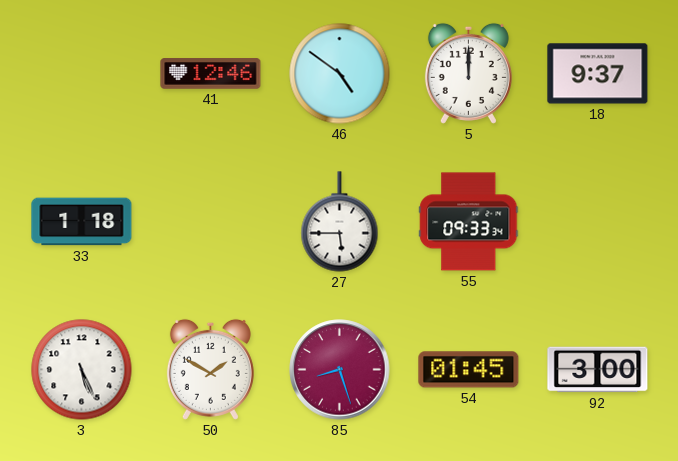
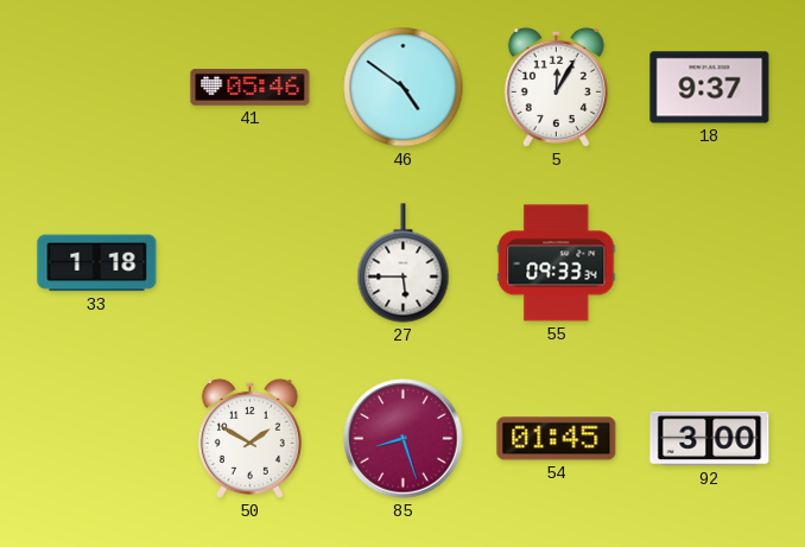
41: 12:46 -> 05:46
5: 12:00 -> 12:05
3: 5:26 -> none
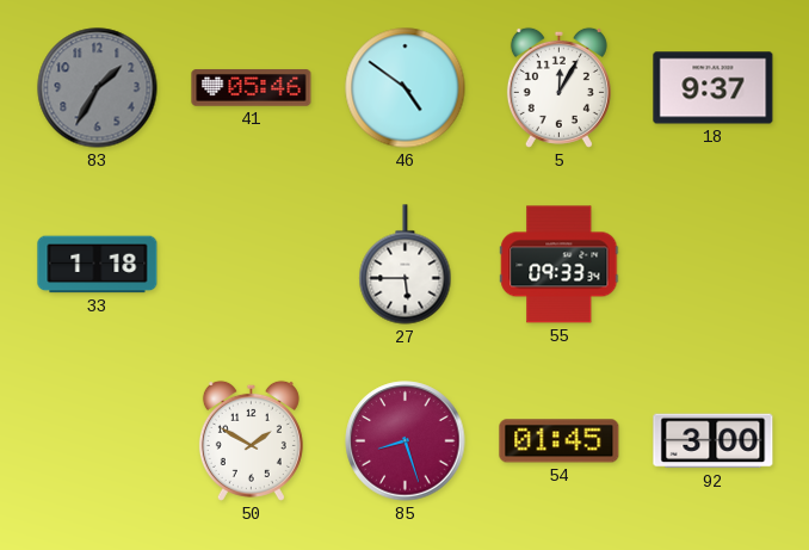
83: none -> 1:35
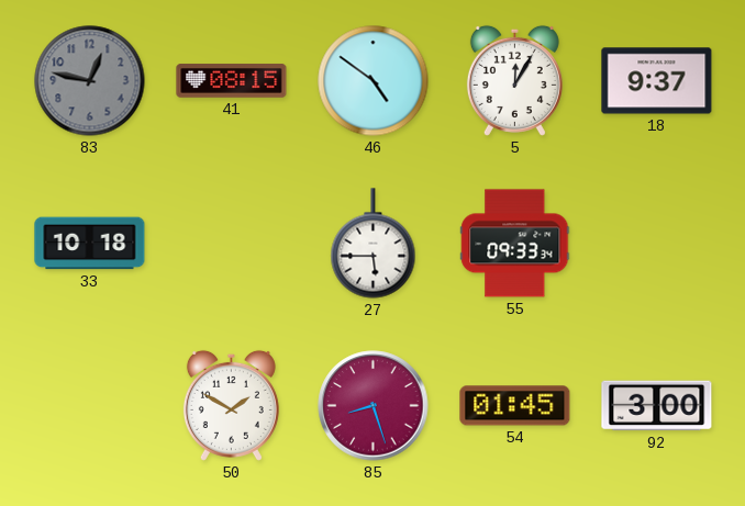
83: 1:35 -> 12:47
41: 05:46 -> 08:15
33: 1:18 -> 10:18
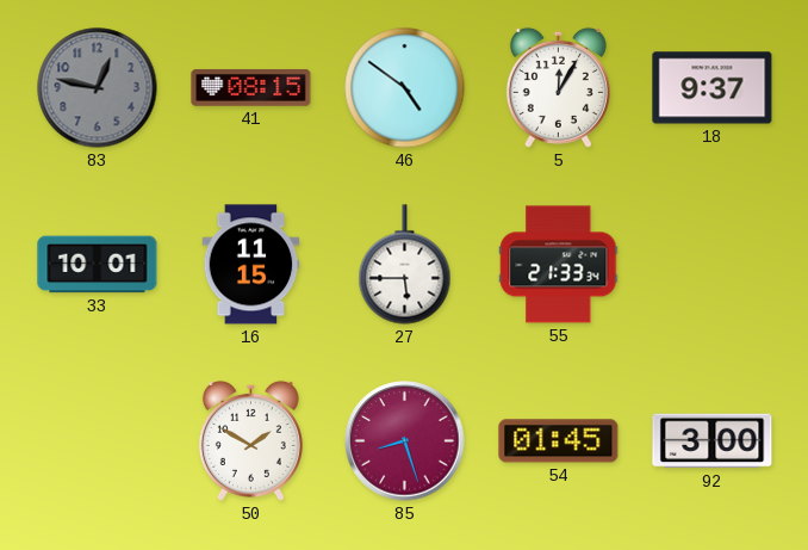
33: 10:18 -> 10:01
16: none -> 11:15
55: 09:33 -> 21:33
